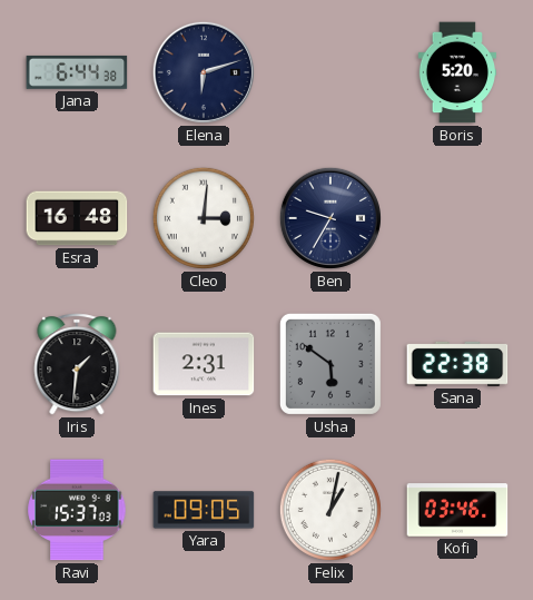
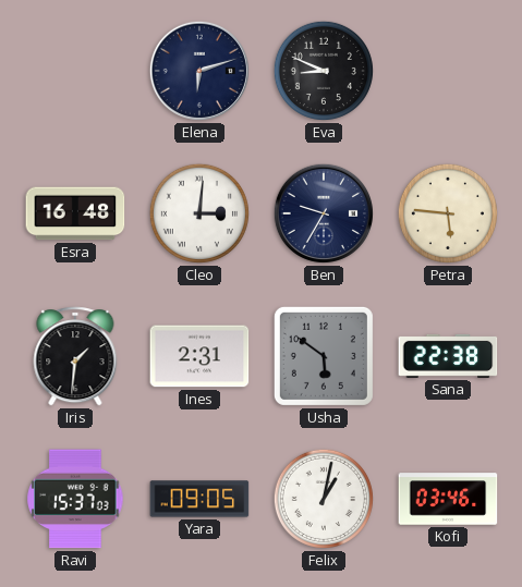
Jana: 6:44 -> none
Eva: none -> 8:49
Boris: 5:20 -> none
Petra: none -> 5:46
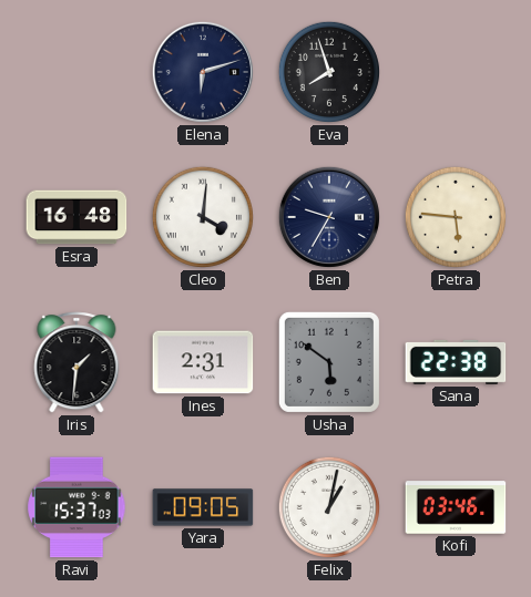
Eva: 8:49 -> 7:57
Cleo: 3:01 -> 4:01
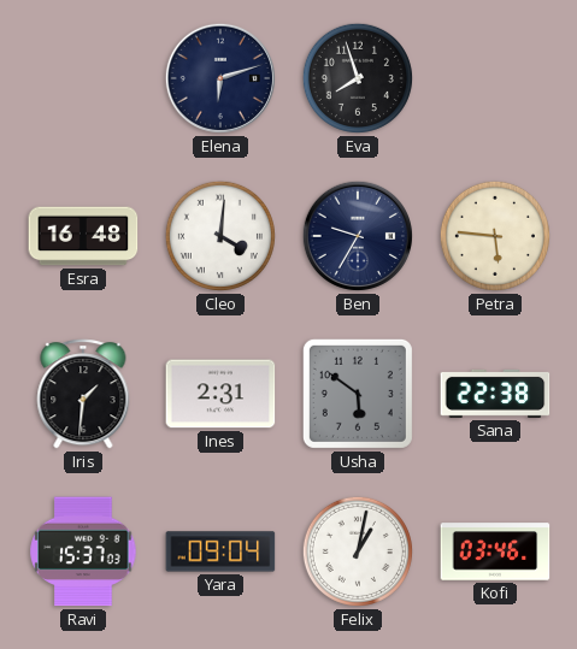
Yara: 09:05 -> 09:04
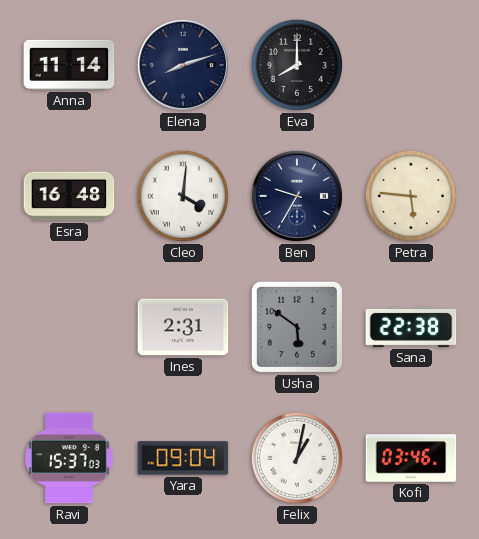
Anna: none -> 11:14
Elena: 6:12 -> 8:12
Eva: 7:57 -> 8:00
Iris: 1:31 -> none
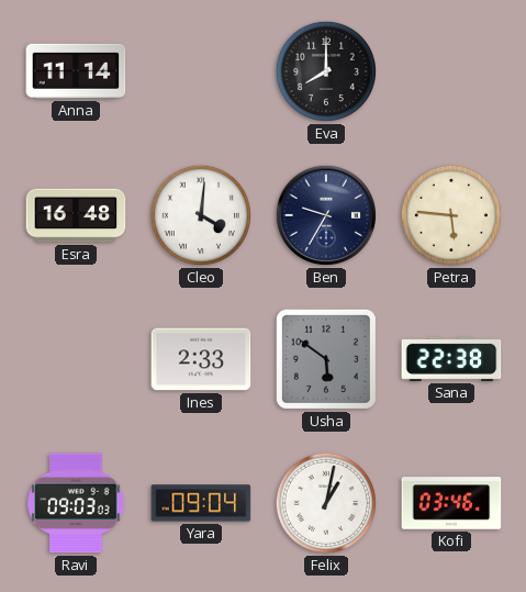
Elena: 8:12 -> none
Ines: 2:31 -> 2:33
Ravi: 15:37 -> 09:03
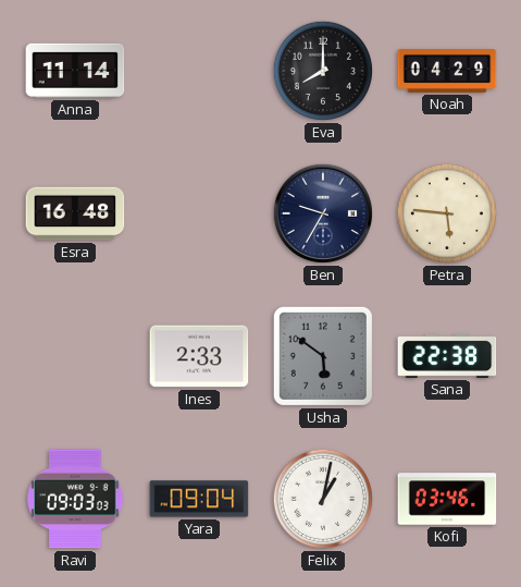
Noah: none -> 04:29
Cleo: 4:01 -> none
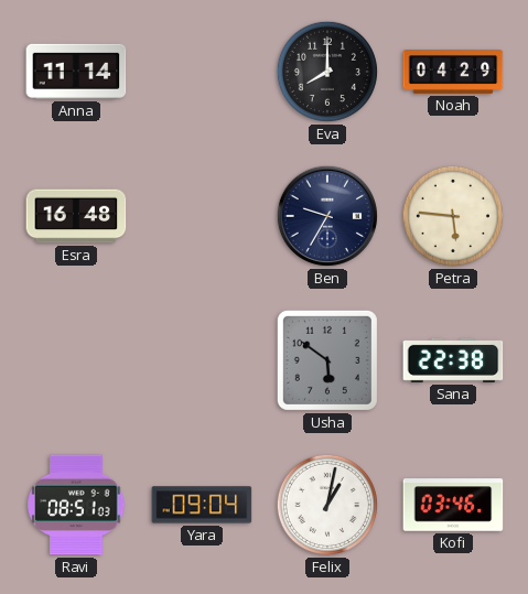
Ines: 2:33 -> none
Ravi: 09:03 -> 08:51
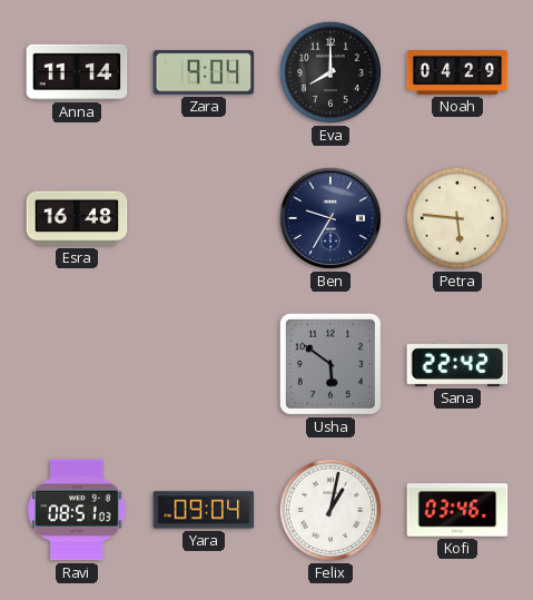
Zara: none -> 9:04
Sana: 22:38 -> 22:42
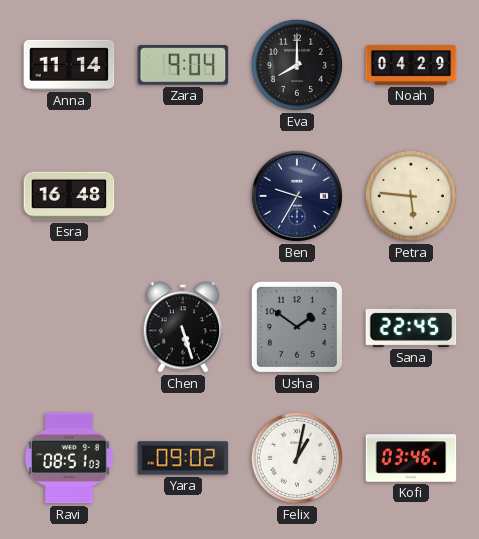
Chen: none -> 5:27
Usha: 5:51 -> 1:51
Sana: 22:42 -> 22:45
Yara: 09:04 -> 09:02
